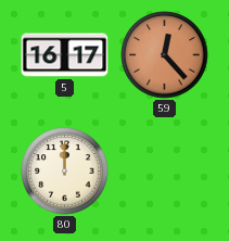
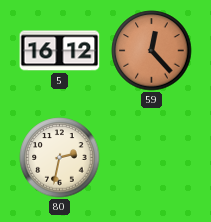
5: 16:17 -> 16:12
80: 12:00 -> 2:32
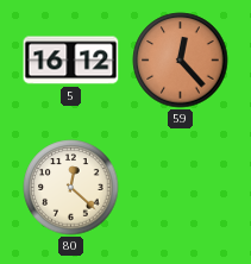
80: 2:32 -> 12:22
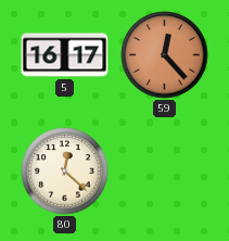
5: 16:12 -> 16:17
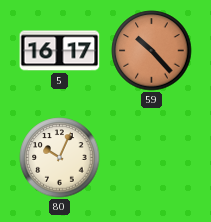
59: 12:23 -> 10:23
80: 12:22 -> 10:04
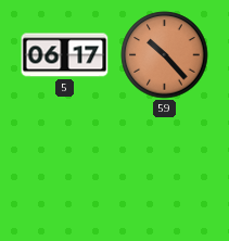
5: 16:17 -> 06:17
80: 10:04 -> none
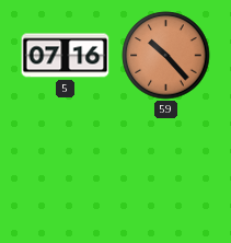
5: 06:17 -> 07:16
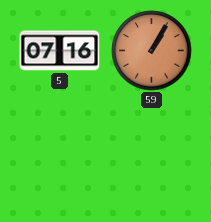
59: 10:23 -> 1:05
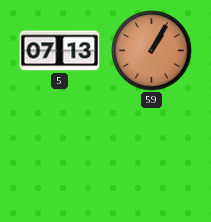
5: 07:16 -> 07:13
